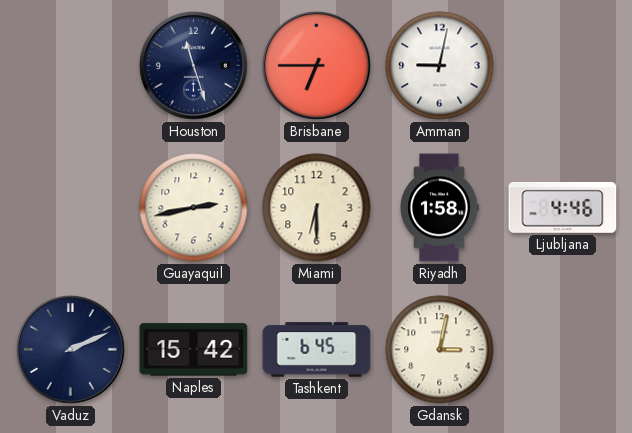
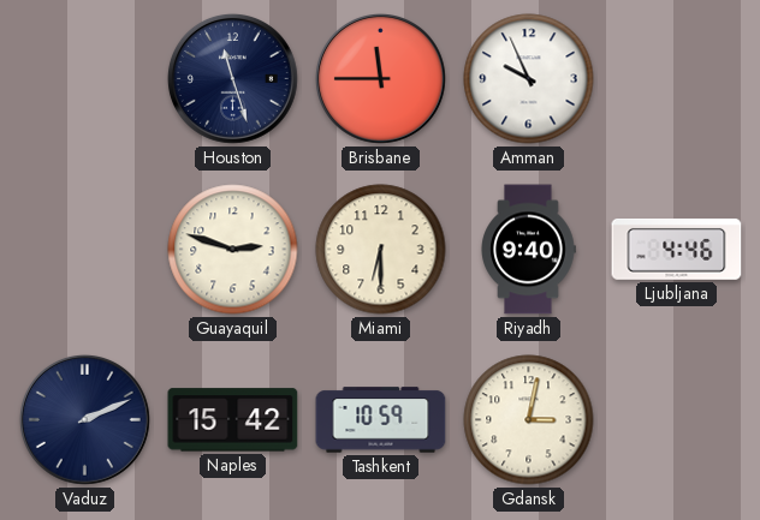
Brisbane: 6:45 -> 11:45
Amman: 9:02 -> 9:56
Guayaquil: 2:43 -> 2:48
Riyadh: 1:58 -> 9:40
Tashkent: 6:45 -> 10:59
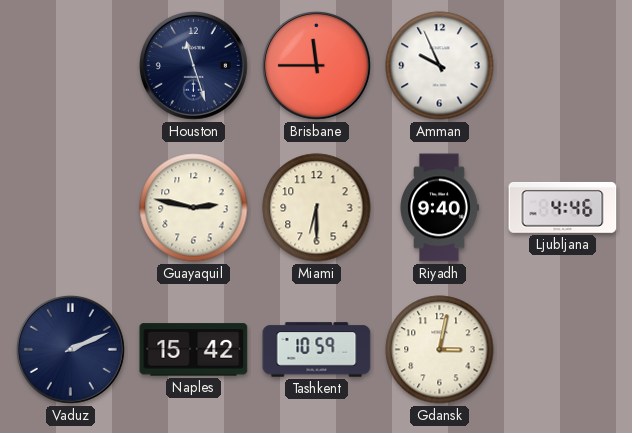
Guayaquil: 2:48 -> 2:47
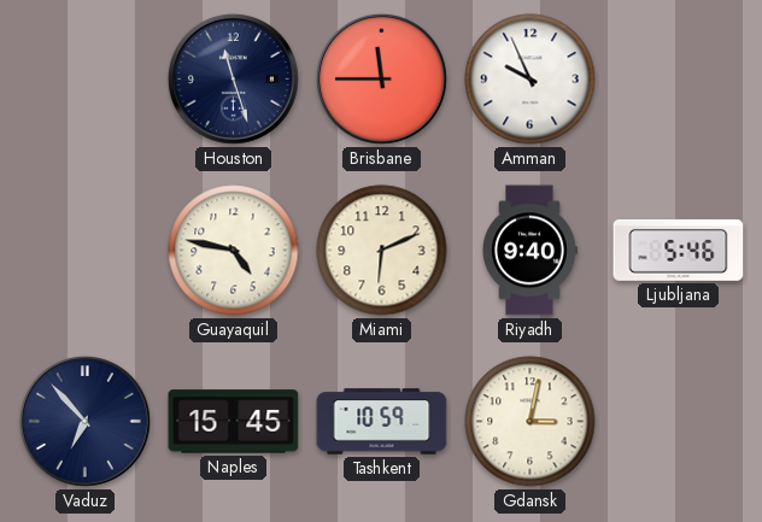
Guayaquil: 2:47 -> 4:47
Miami: 6:30 -> 6:11
Ljubljana: 4:46 -> 5:46
Vaduz: 2:11 -> 6:53
Naples: 15:42 -> 15:45
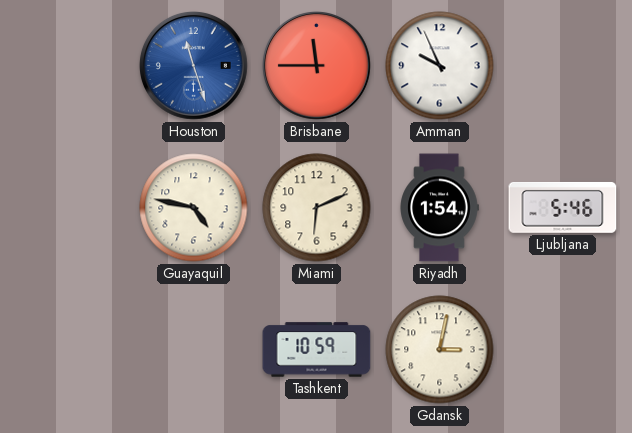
Houston dial: navy -> blue
Riyadh: 9:40 -> 1:54
Vaduz: 6:53 -> none
Naples: 15:45 -> none
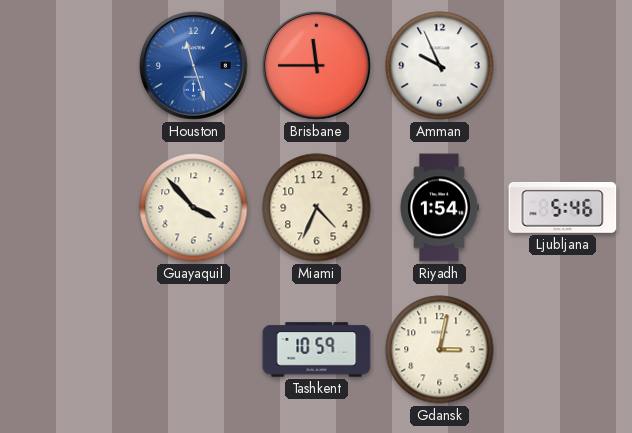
Guayaquil: 4:47 -> 3:53
Miami: 6:11 -> 4:34
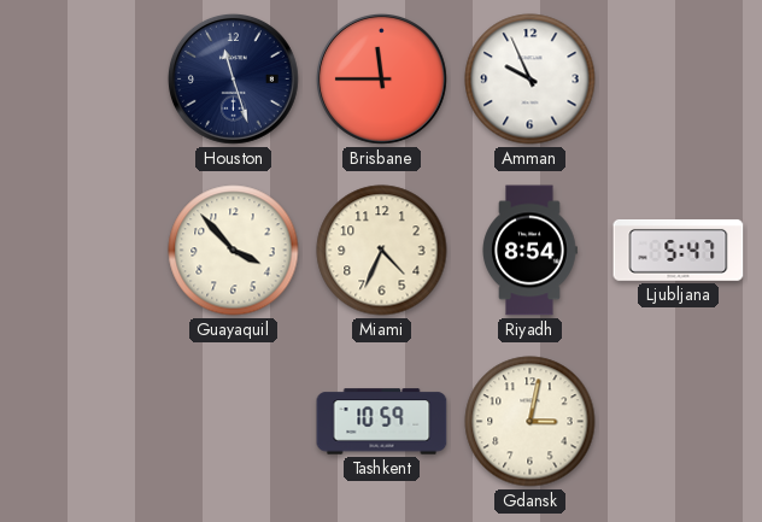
Houston dial: blue -> navy
Riyadh: 1:54 -> 8:54
Ljubljana: 5:46 -> 5:47
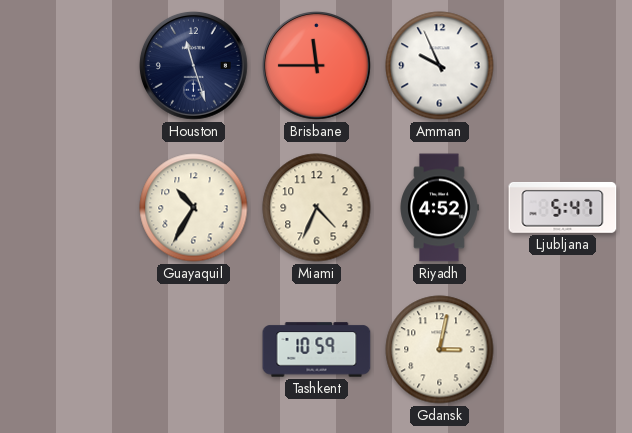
Guayaquil: 3:53 -> 10:35
Riyadh: 8:54 -> 4:52
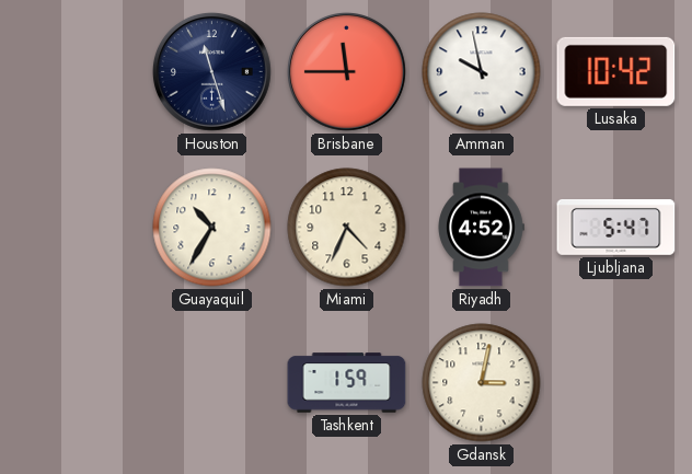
Amman: 9:56 -> 9:58
Lusaka: none -> 10:42
Tashkent: 10:59 -> 1:59
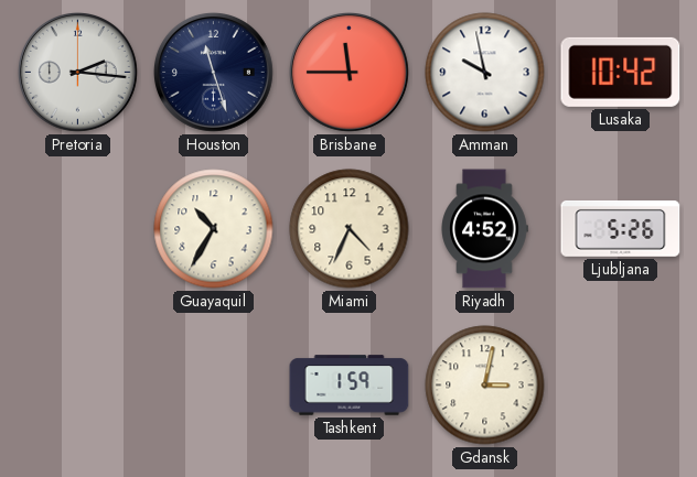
Pretoria: none -> 2:16
Ljubljana: 5:47 -> 5:26
